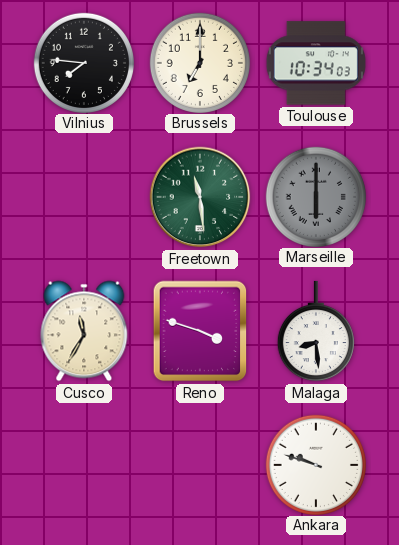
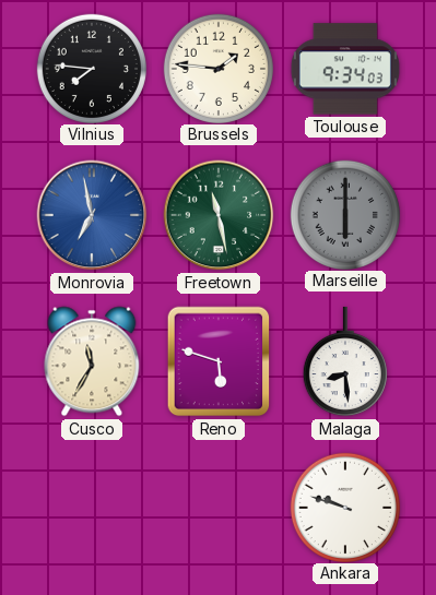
Brussels: 7:00 -> 1:46
Toulouse: 10:34 -> 9:34
Monrovia: none -> 6:58
Freetown: 11:29 -> 11:28
Reno: 3:48 -> 5:48
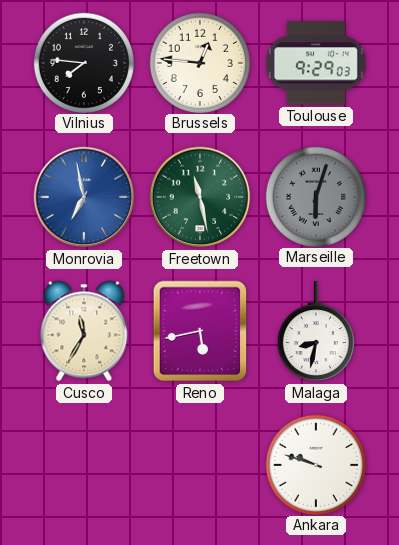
Brussels: 1:46 -> 12:46
Toulouse: 9:34 -> 9:29
Marseille: 6:00 -> 6:03
Reno: 5:48 -> 5:43
Malaga: 8:29 -> 8:32
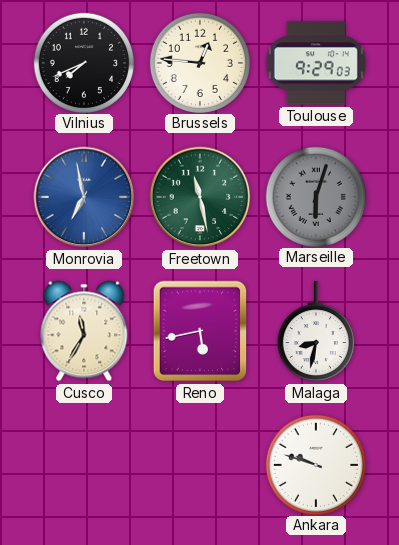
Vilnius: 7:46 -> 7:41
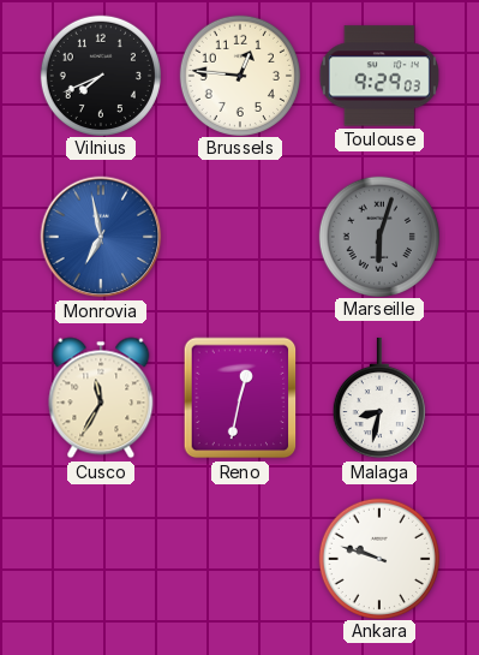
Freetown: 11:28 -> none
Reno: 5:43 -> 12:32
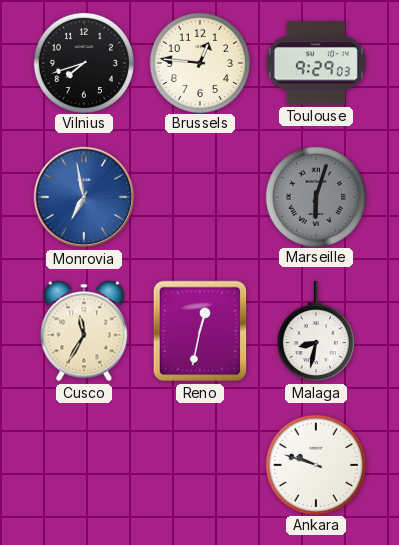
Vilnius: 7:41 -> 7:42
